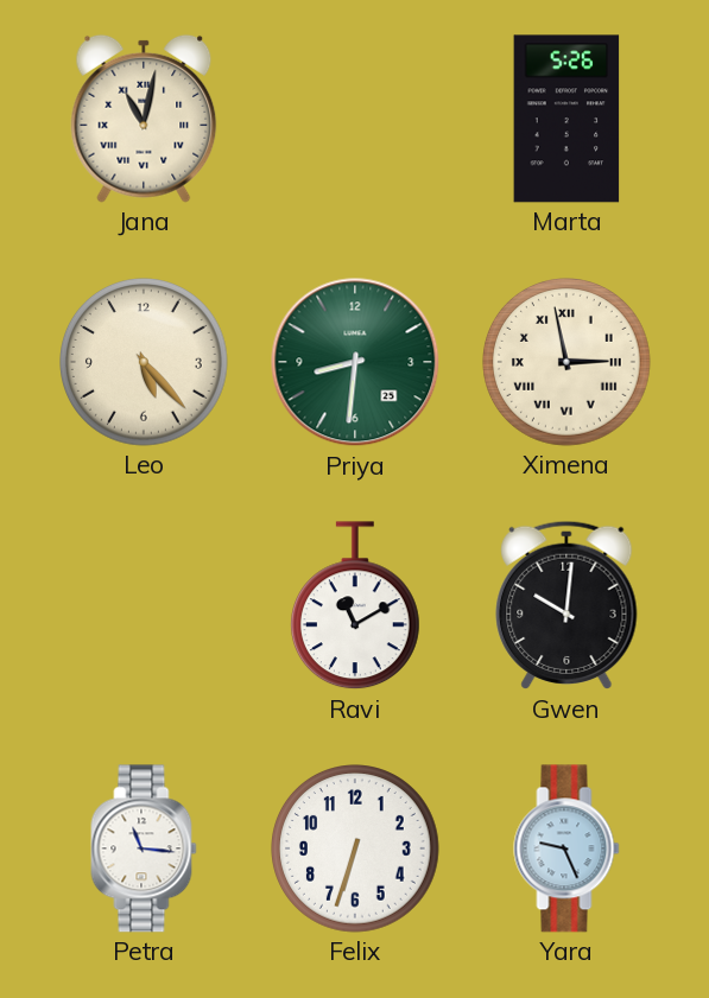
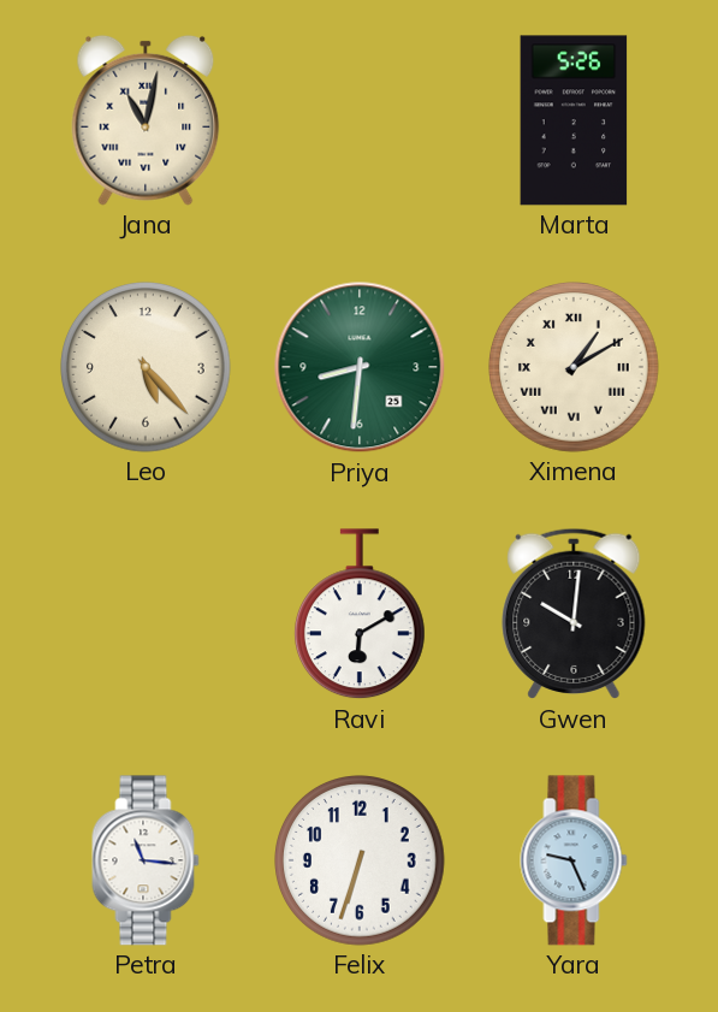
Ximena: 2:58 -> 1:10
Ravi: 11:10 -> 6:10
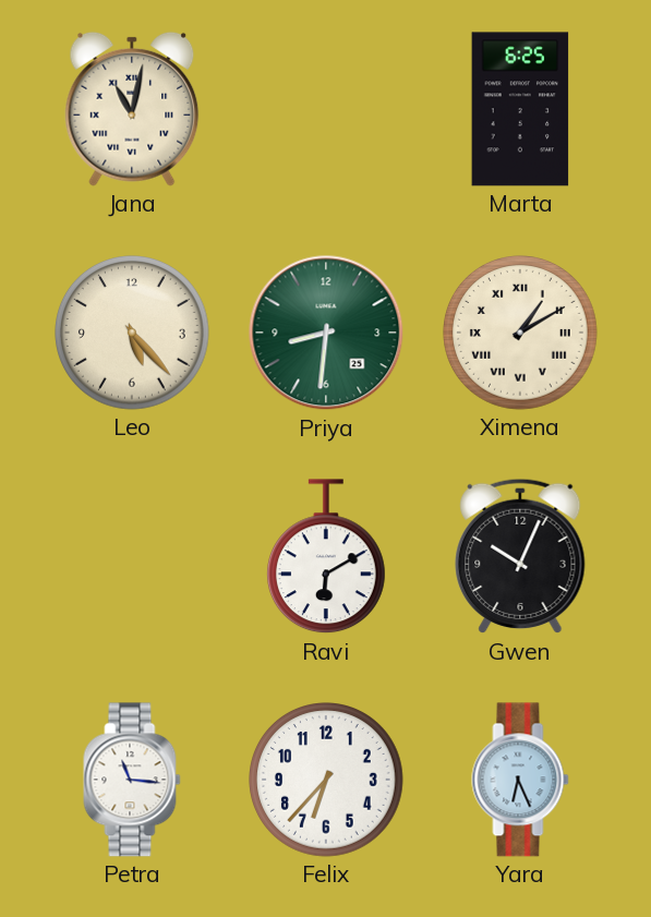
Marta: 5:26 -> 6:25
Gwen: 10:01 -> 10:04
Felix: 6:33 -> 6:37
Yara: 9:26 -> 6:26
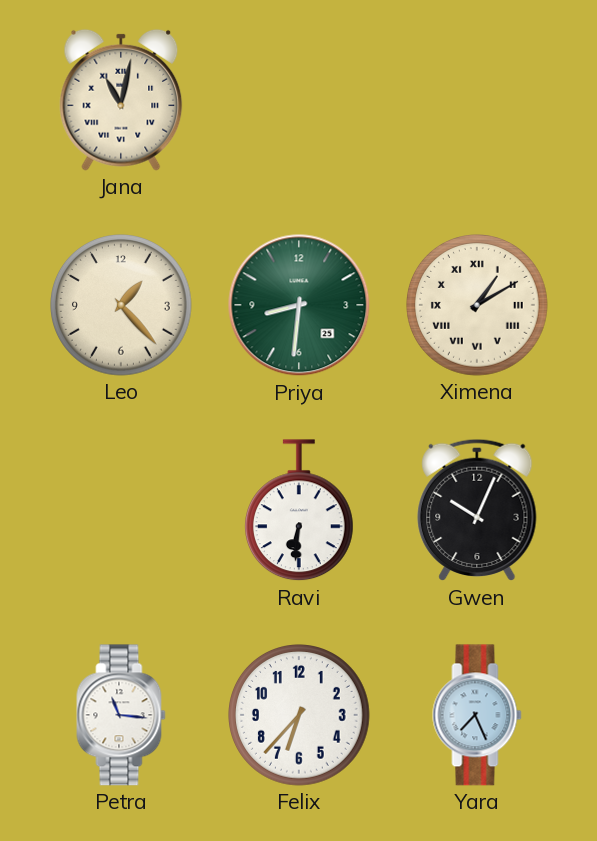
Marta: 6:25 -> none
Leo: 5:23 -> 1:23
Ravi: 6:10 -> 6:31
Yara: 6:26 -> 7:26
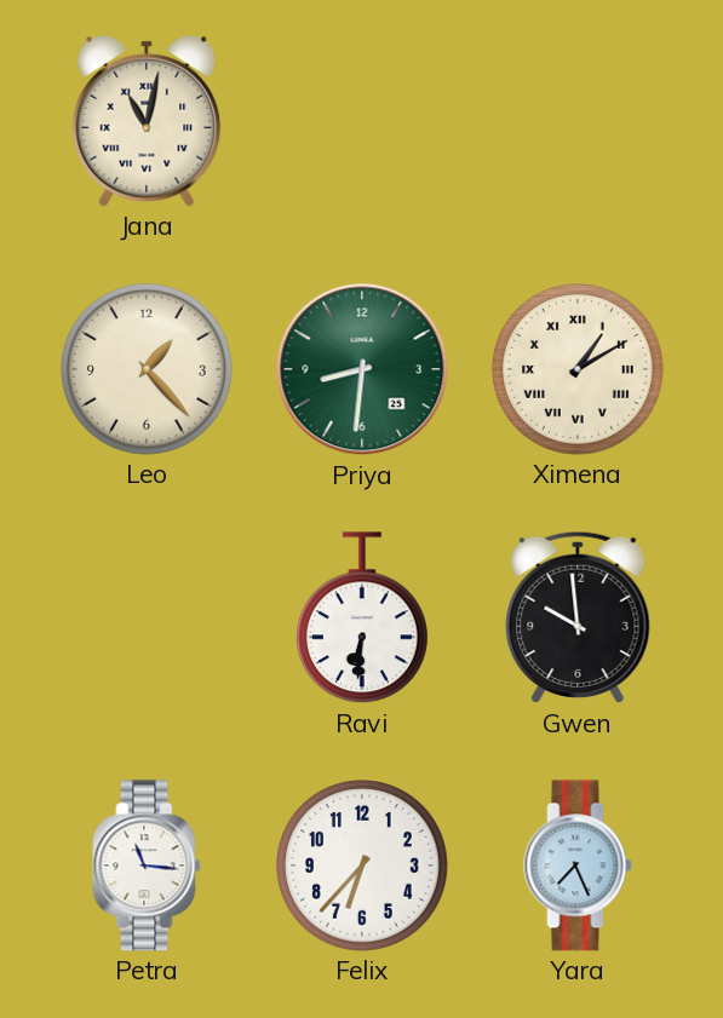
Gwen: 10:04 -> 9:59
